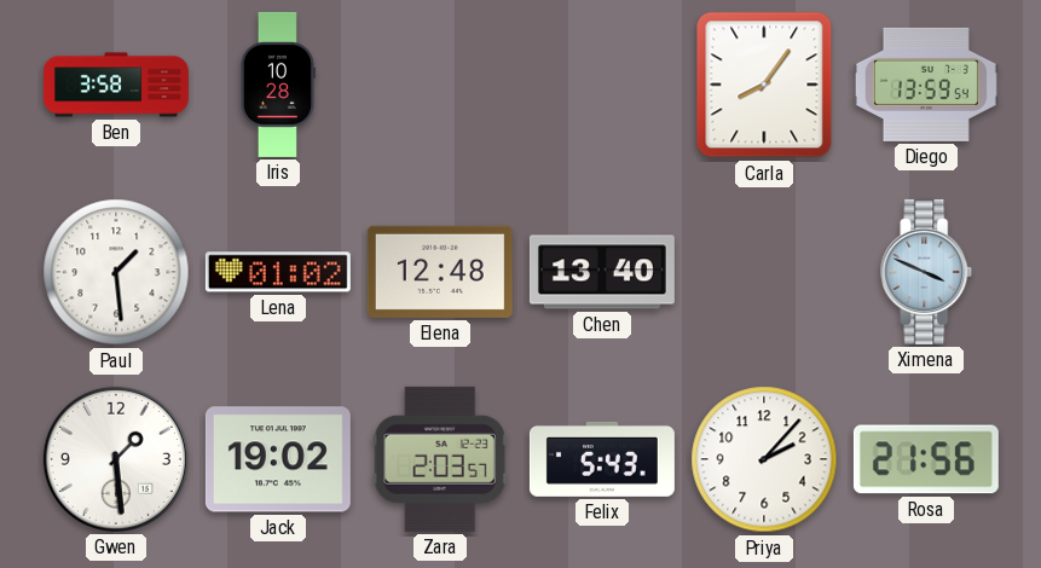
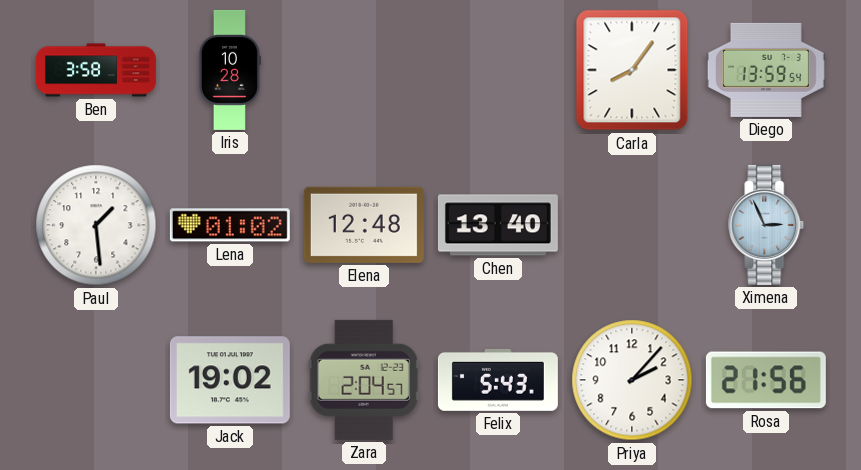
Ximena: 3:49 -> 2:56
Gwen: 1:29 -> none
Zara: 2:03 -> 2:04
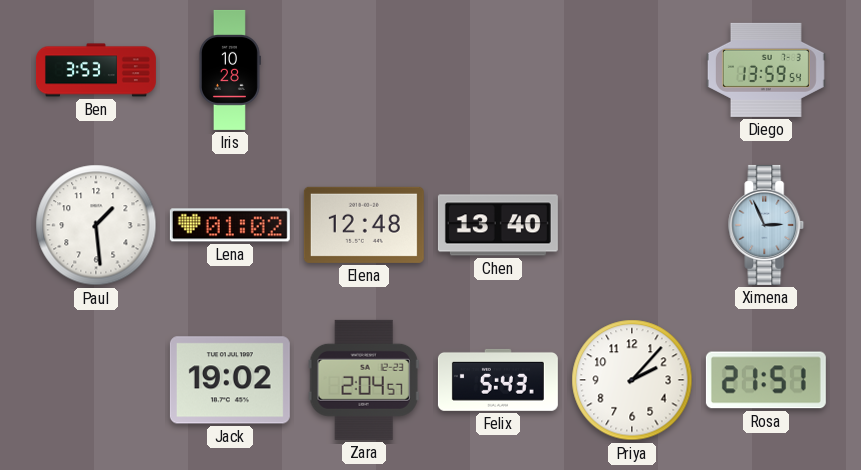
Ben: 3:58 -> 3:53
Carla: 8:06 -> none
Rosa: 21:56 -> 21:51
